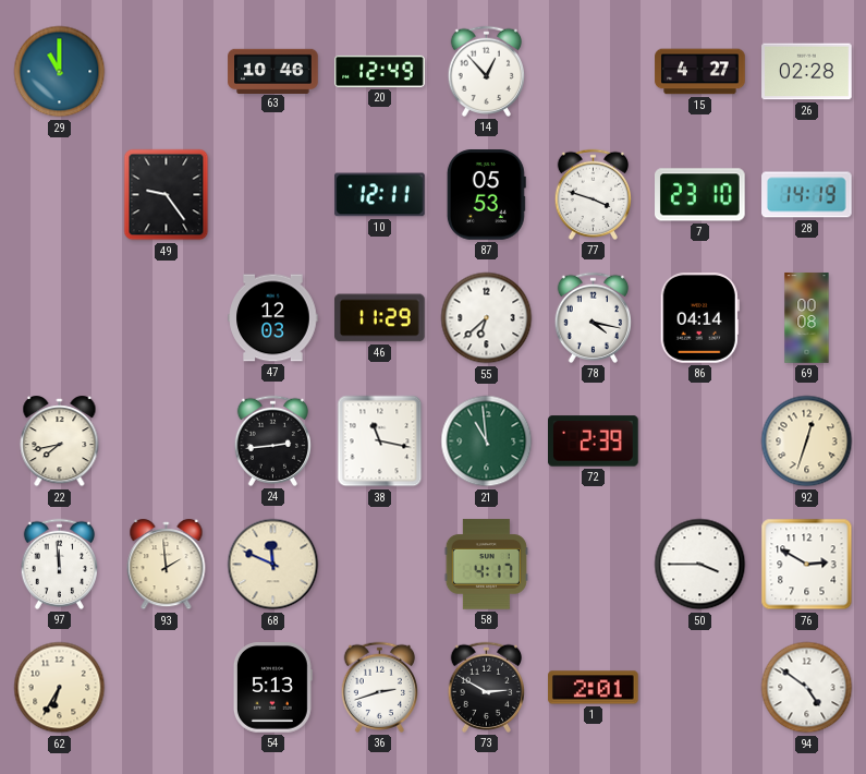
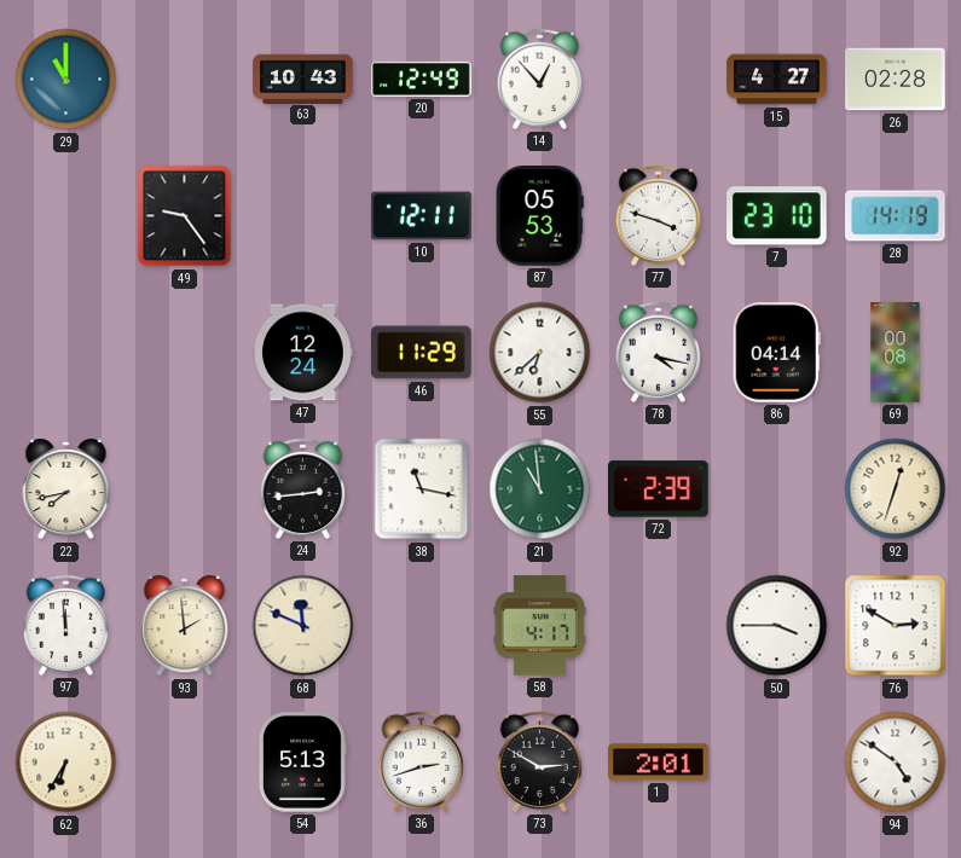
63: 10:46 -> 10:43
47: 12:03 -> 12:24
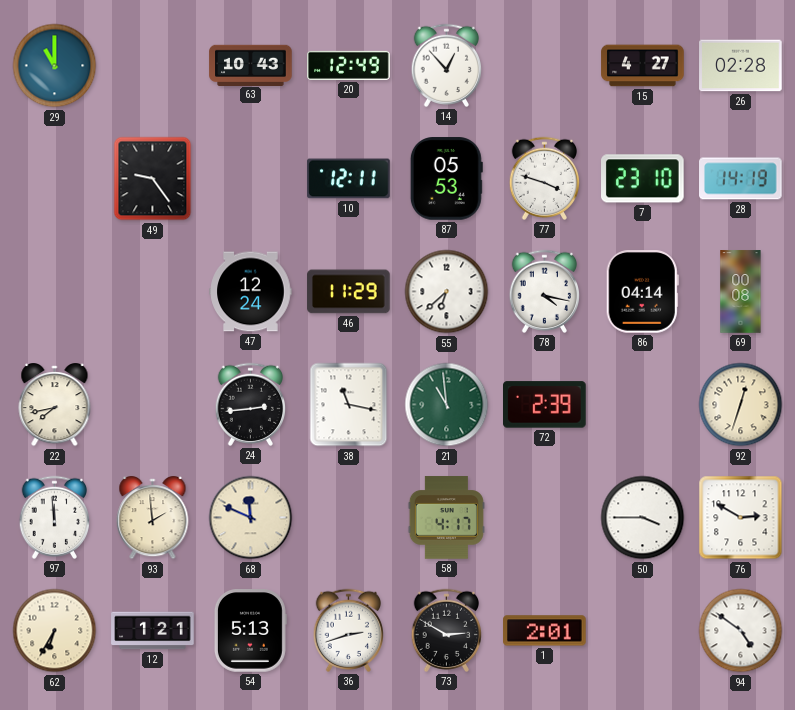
12: none -> 1:21
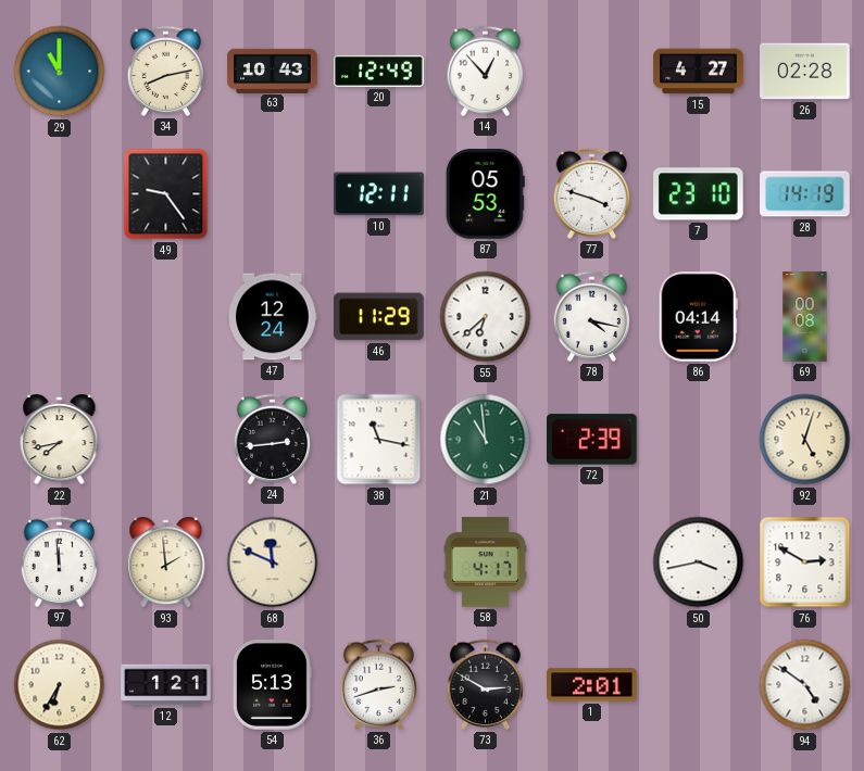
34: none -> 8:13
92: 12:33 -> 5:03
50: 3:45 -> 3:43
